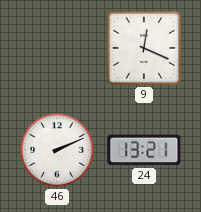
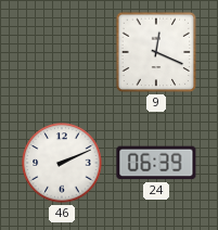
24: 13:21 -> 06:39
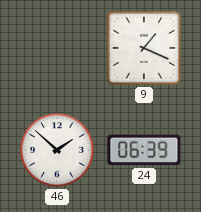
9: 12:19 -> 1:19
46: 2:11 -> 1:52
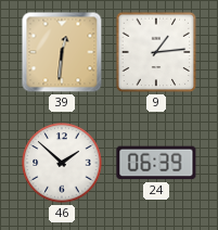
39: none -> 12:31
9: 1:19 -> 1:14
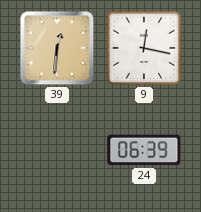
9: 1:14 -> 12:17
46: 1:52 -> none
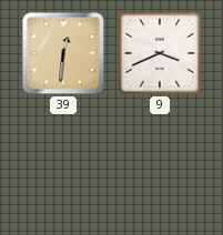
9: 12:17 -> 3:41
24: 06:39 -> none
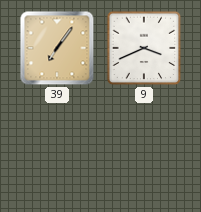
39: 12:31 -> 7:06
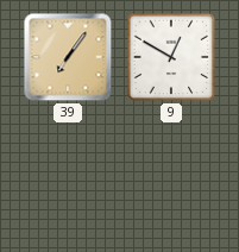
9: 3:41 -> 12:50
